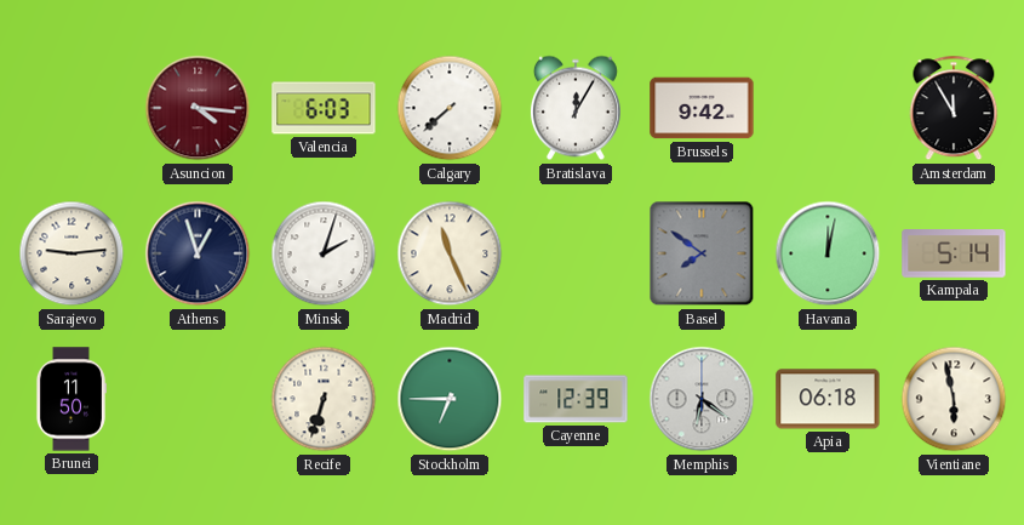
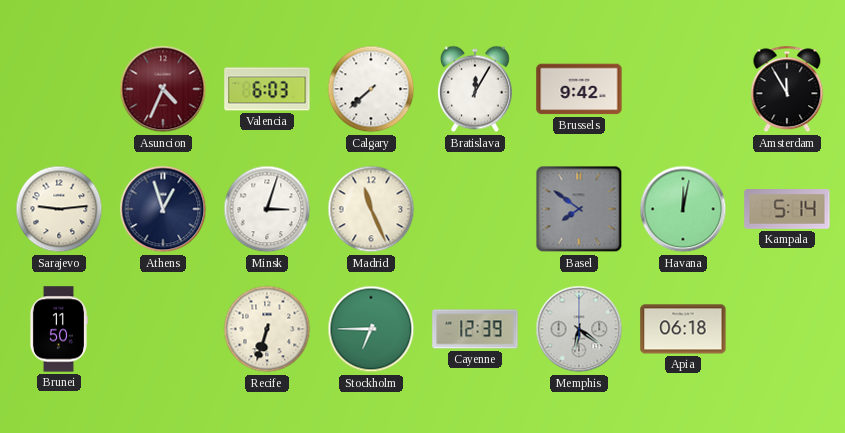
Asuncion: 4:16 -> 4:34
Minsk: 2:03 -> 3:03
Vientiane: 5:58 -> none
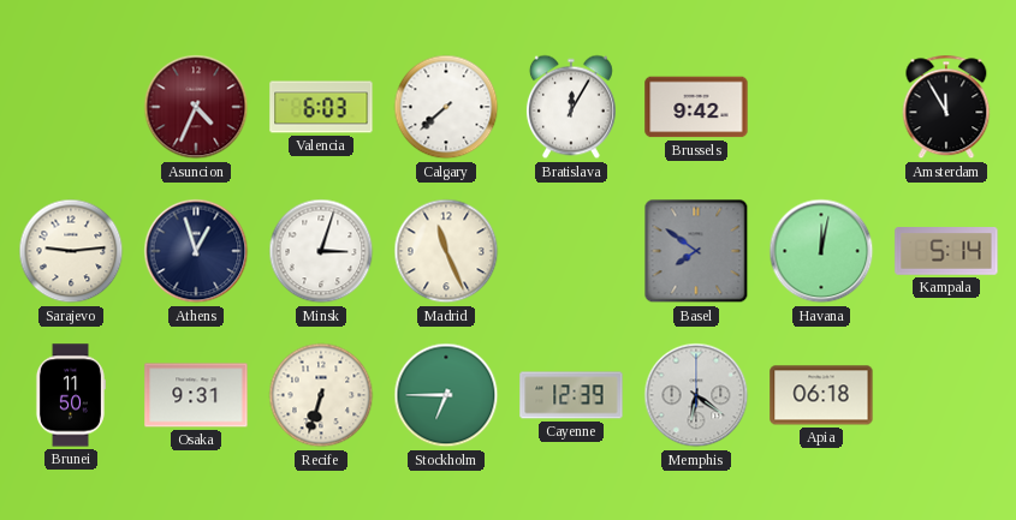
Osaka: none -> 9:31
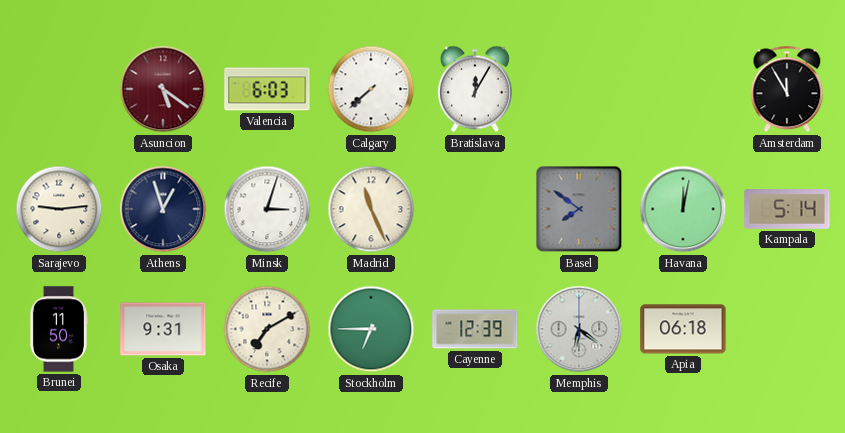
Asuncion: 4:34 -> 5:21
Brussels: 9:42 -> none
Recife: 6:33 -> 7:10
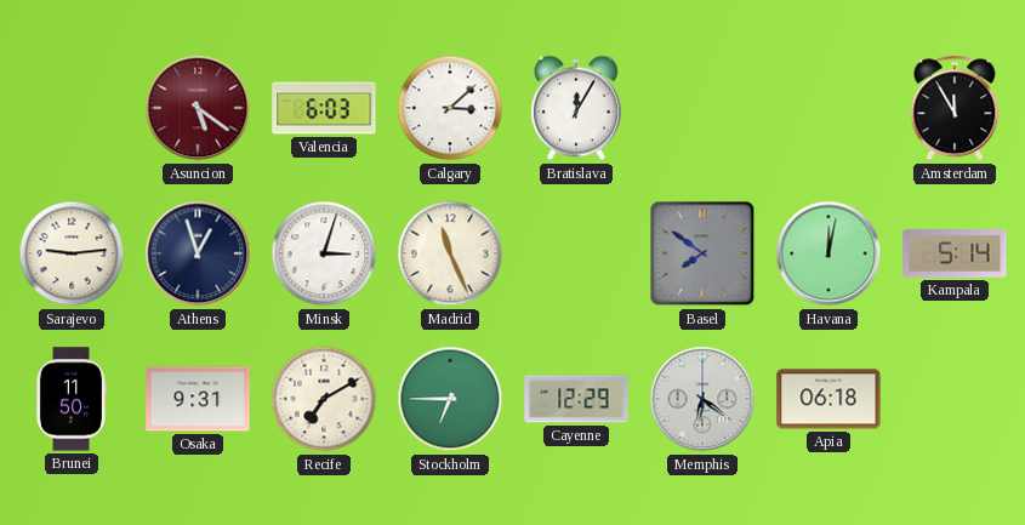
Calgary: 7:38 -> 3:08
Cayenne: 12:39 -> 12:29
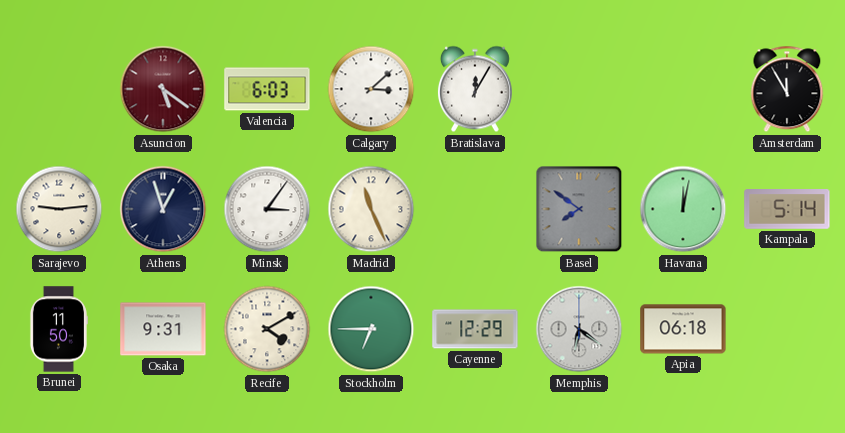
Minsk: 3:03 -> 3:06
Recife: 7:10 -> 4:10
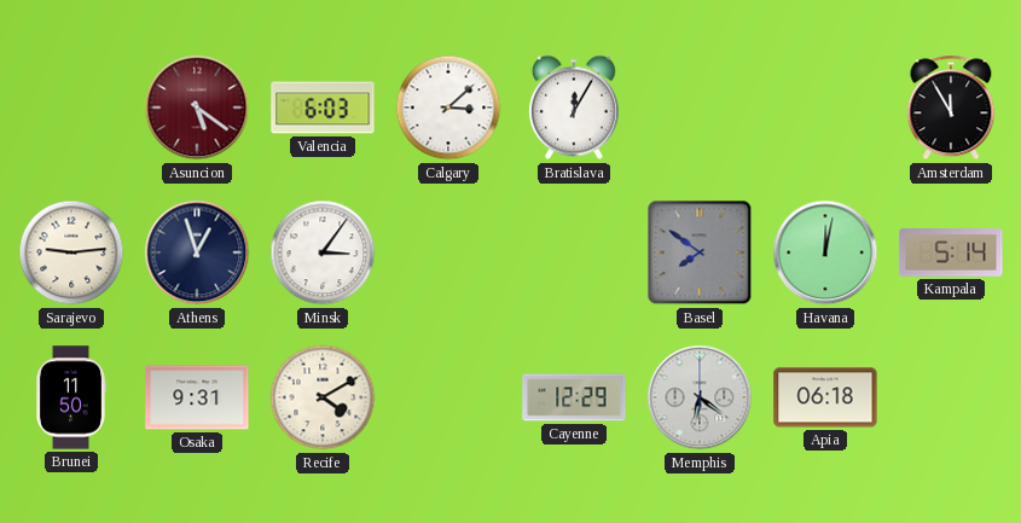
Madrid: 11:26 -> none
Stockholm: 6:45 -> none
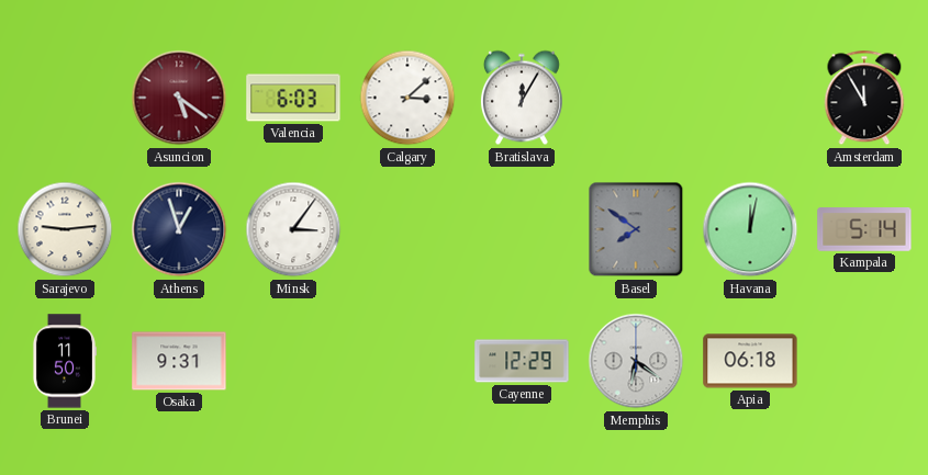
Recife: 4:10 -> none
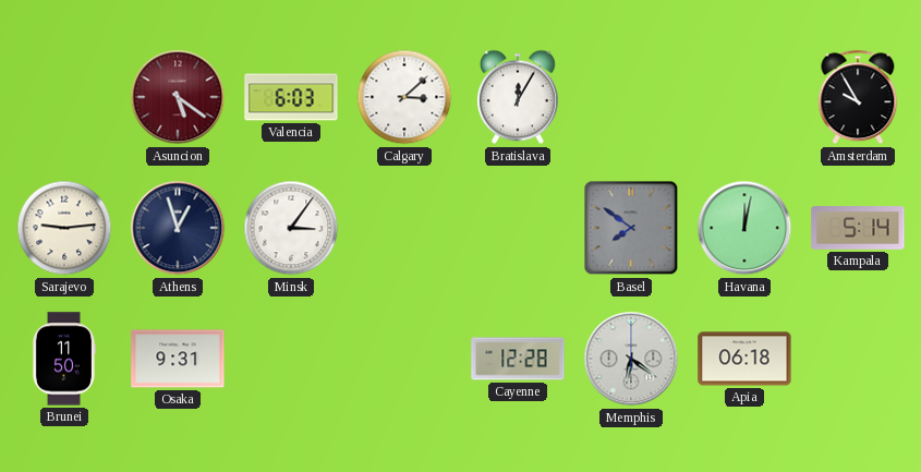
Amsterdam: 11:55 -> 9:55
Cayenne: 12:29 -> 12:28
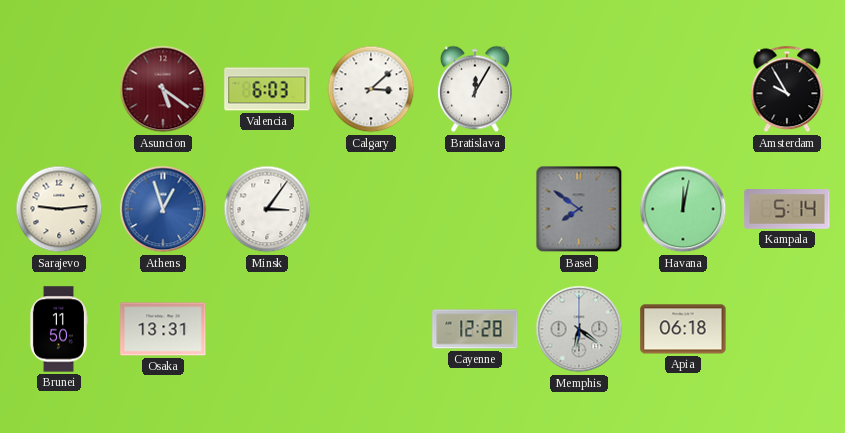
Athens dial: navy -> blue
Osaka: 9:31 -> 13:31
